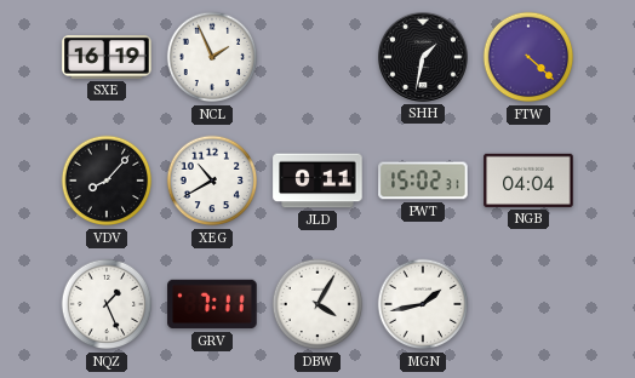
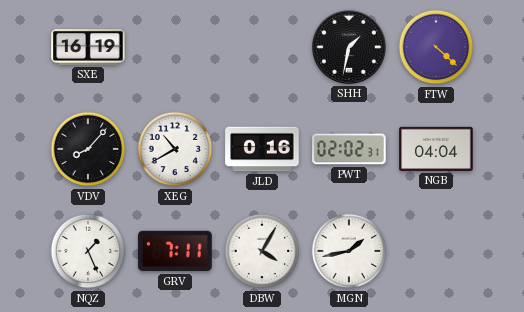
NCL: 1:56 -> none
JLD: 0:11 -> 0:16
PWT: 15:02 -> 02:02
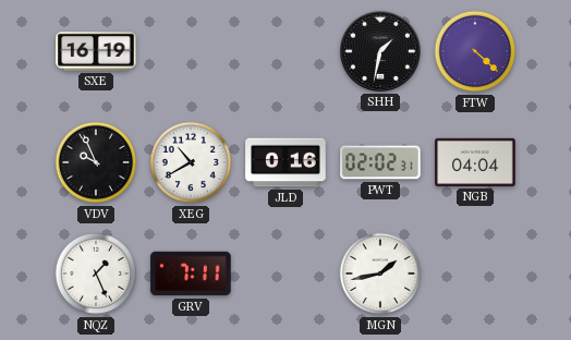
VDV: 8:07 -> 9:56
DBW: 4:05 -> none
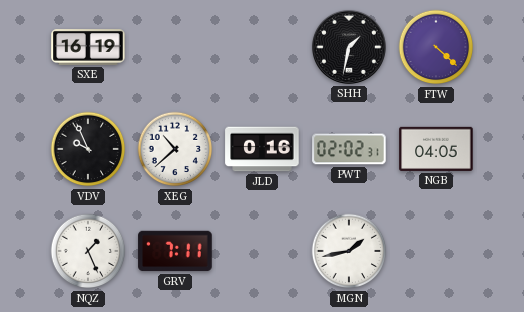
XEG: 10:40 -> 10:38
NGB: 04:04 -> 04:05
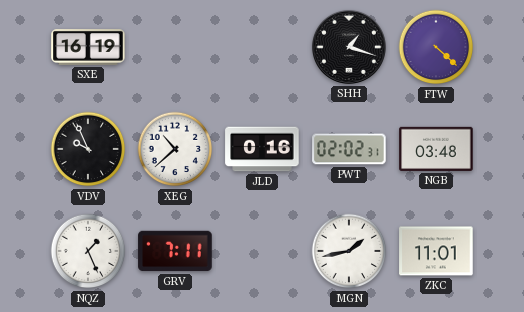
SHH: 1:32 -> 1:18
NGB: 04:05 -> 03:48
ZKC: none -> 11:01
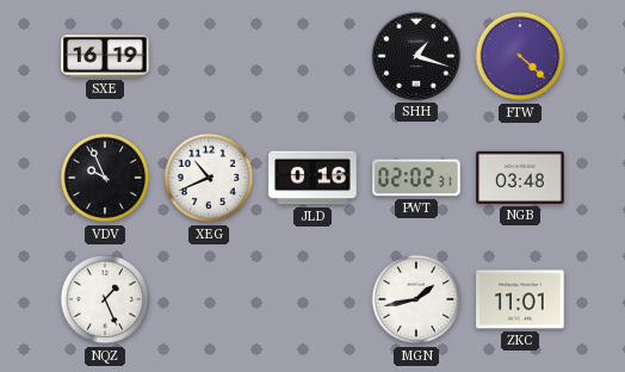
XEG: 10:38 -> 10:41
GRV: 7:11 -> none
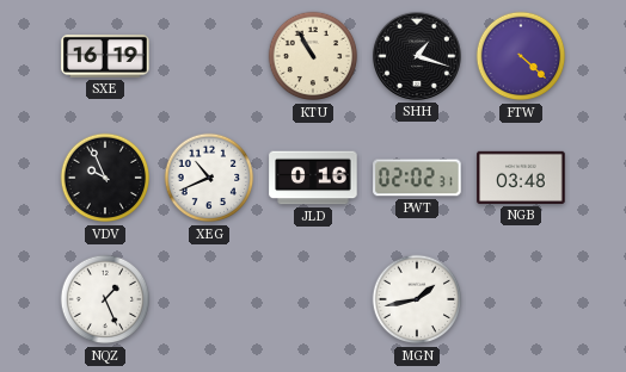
KTU: none -> 10:55
ZKC: 11:01 -> none
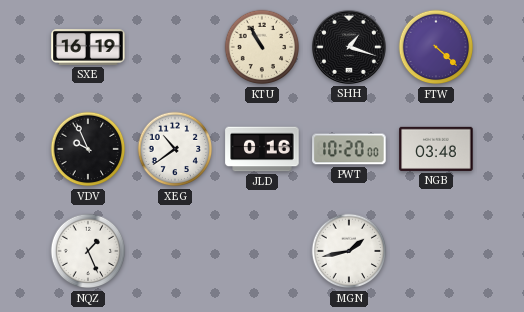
XEG: 10:41 -> 10:39
PWT: 02:02 -> 10:20
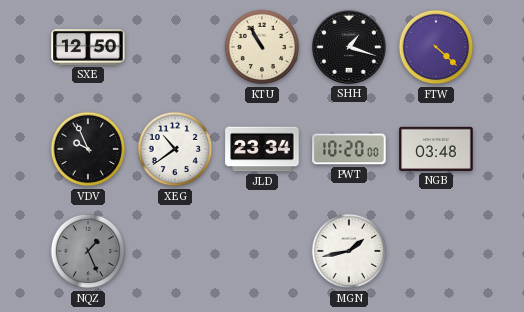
SXE: 16:19 -> 12:50
JLD: 0:16 -> 23:34
NQZ dial: white -> grey
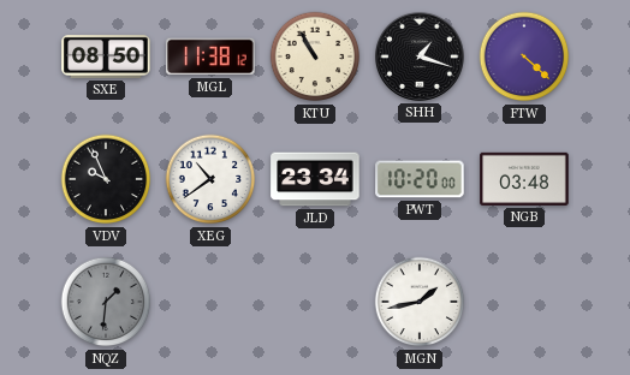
SXE: 12:50 -> 08:50
MGL: none -> 11:38
NQZ: 1:26 -> 1:31
